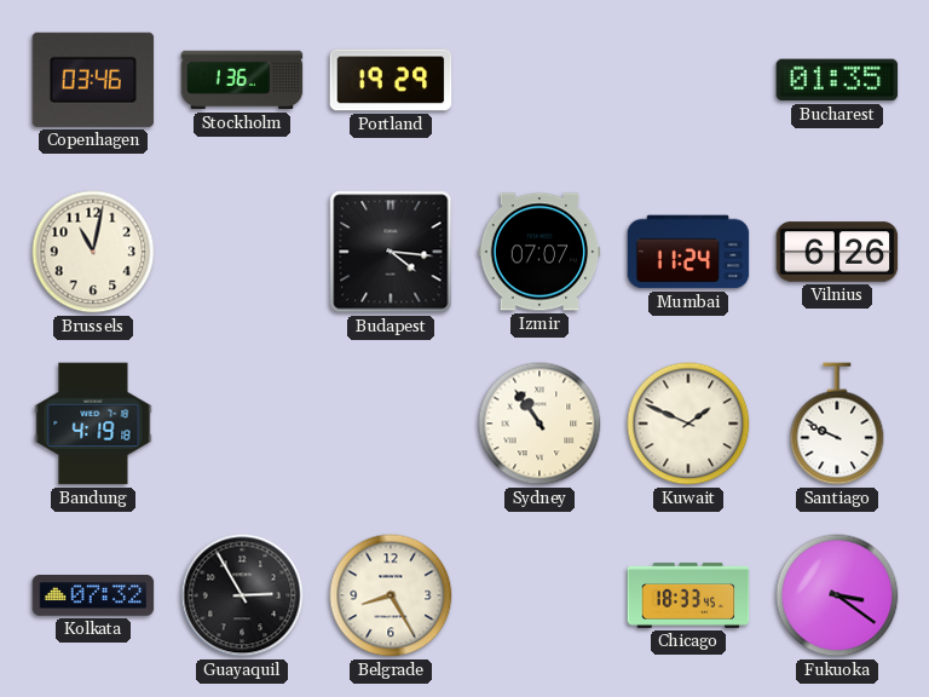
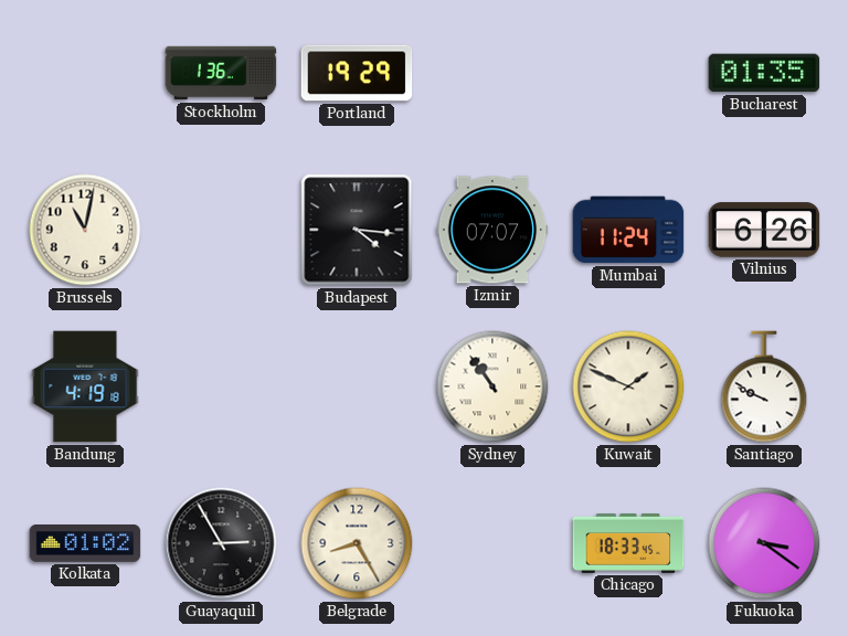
Copenhagen: 03:46 -> none
Kolkata: 07:32 -> 01:02
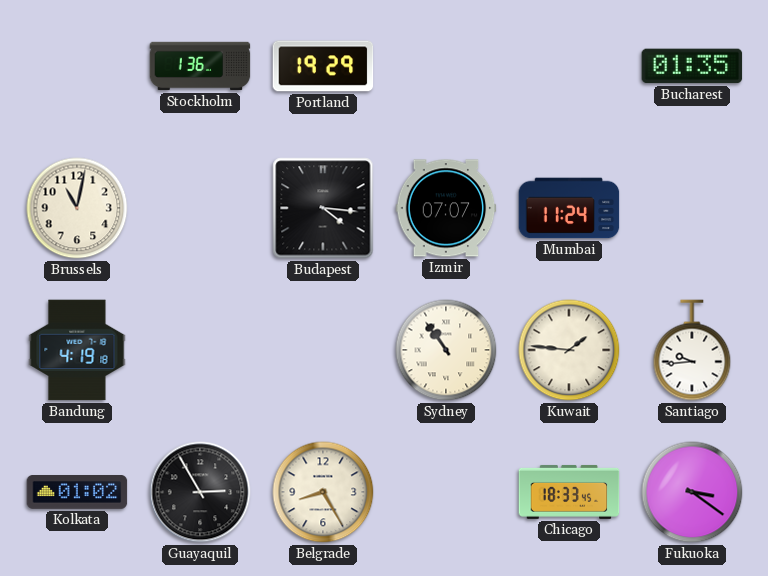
Vilnius: 6:26 -> none
Kuwait: 1:49 -> 1:46
Santiago: 9:49 -> 9:44
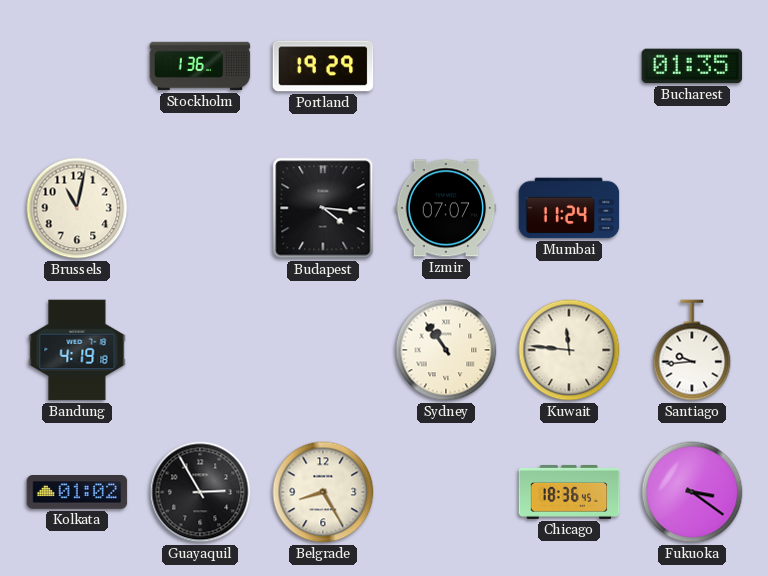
Kuwait: 1:46 -> 11:46
Chicago: 18:33 -> 18:36
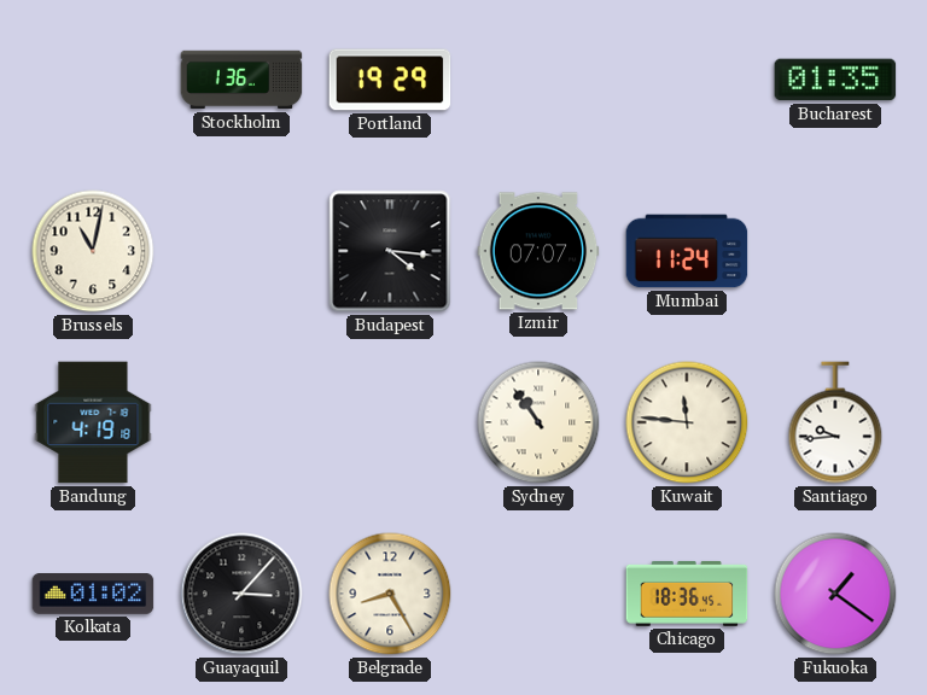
Guayaquil: 2:55 -> 3:07
Fukuoka: 3:21 -> 1:21
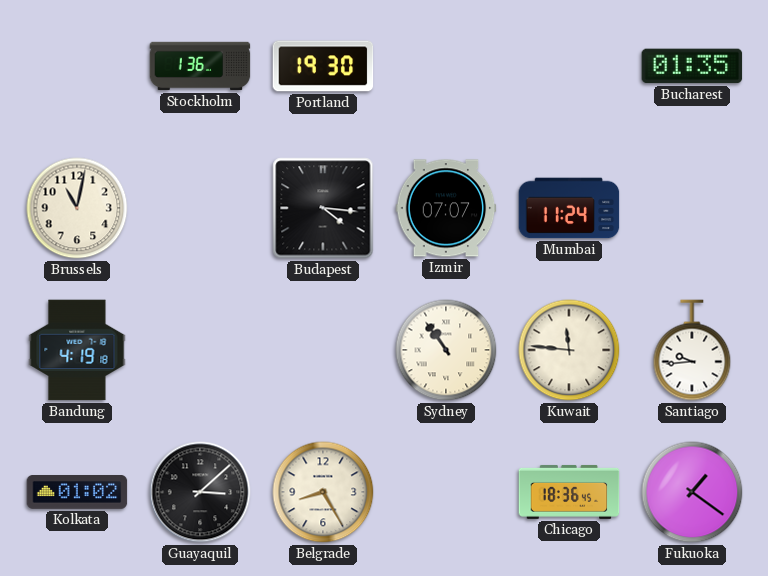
Portland: 19:29 -> 19:30
Guayaquil: 3:07 -> 3:08
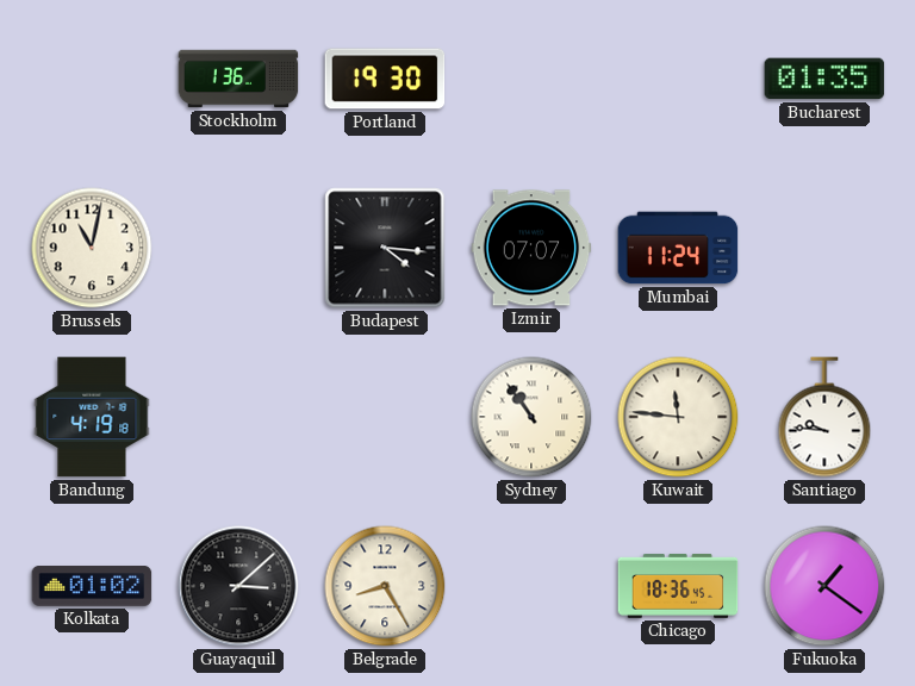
Santiago: 9:44 -> 9:46
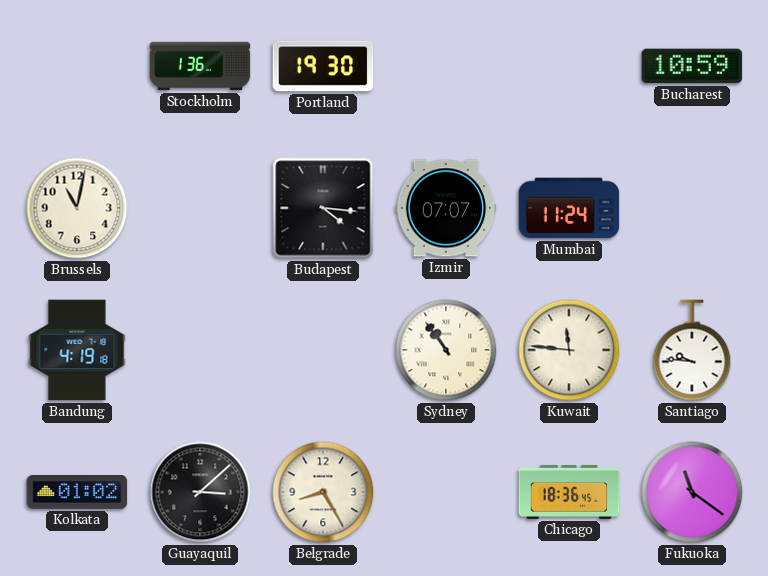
Bucharest: 01:35 -> 10:59
Fukuoka: 1:21 -> 11:21
